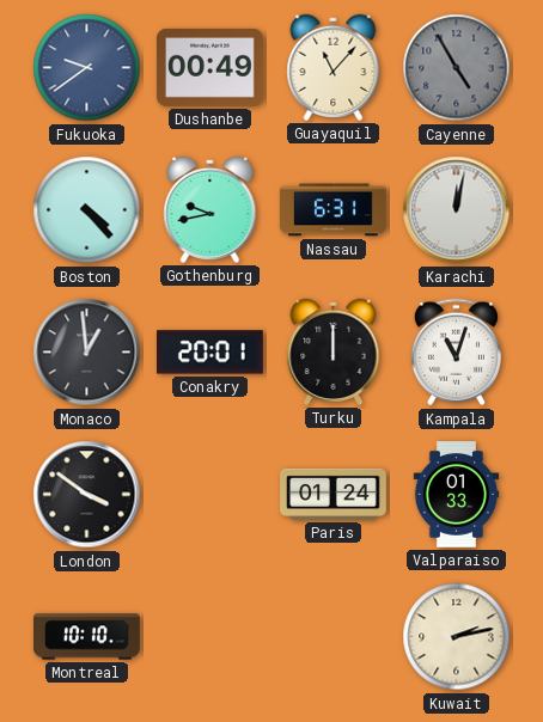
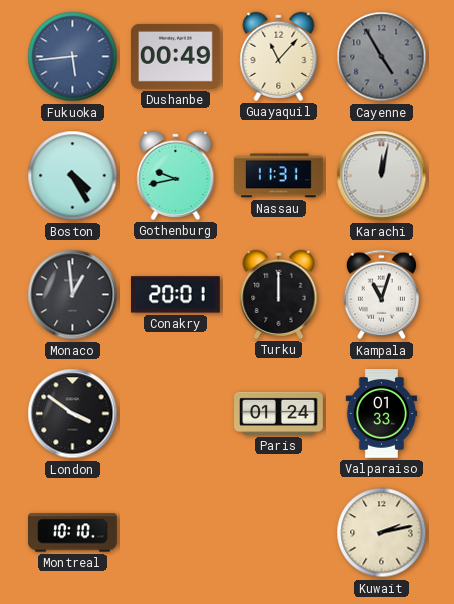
Fukuoka: 9:39 -> 5:44
Boston: 4:23 -> 4:25
Nassau: 6:31 -> 11:31
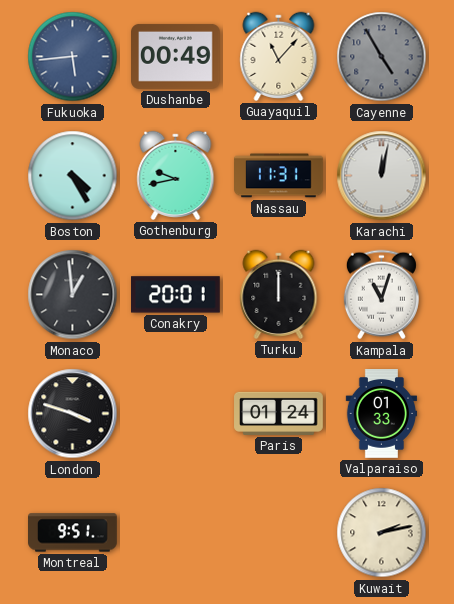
London: 3:51 -> 3:48
Montreal: 10:10 -> 9:51
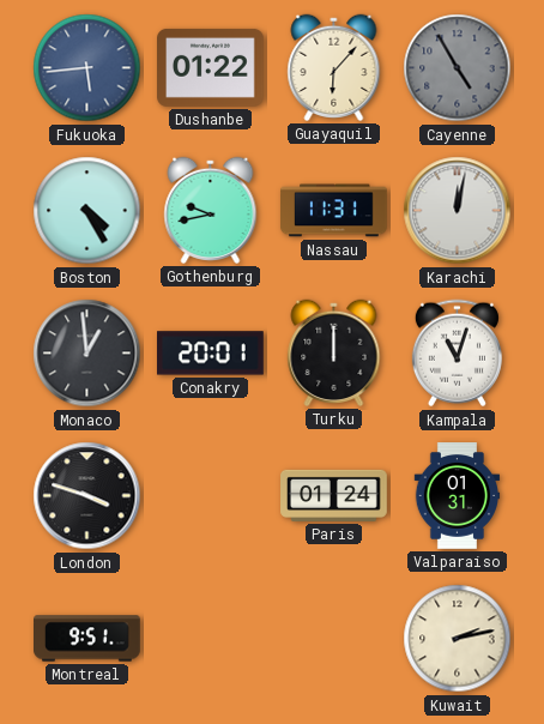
Dushanbe: 00:49 -> 01:22
Guayaquil: 11:07 -> 6:07
Valparaiso: 01:33 -> 01:31
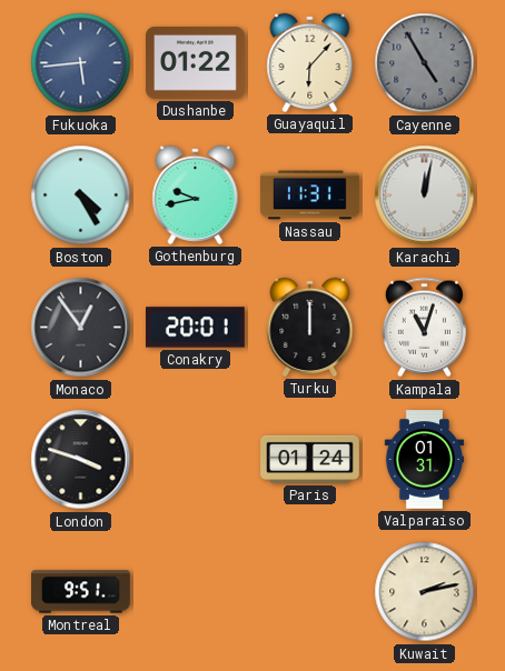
Monaco: 12:59 -> 12:54
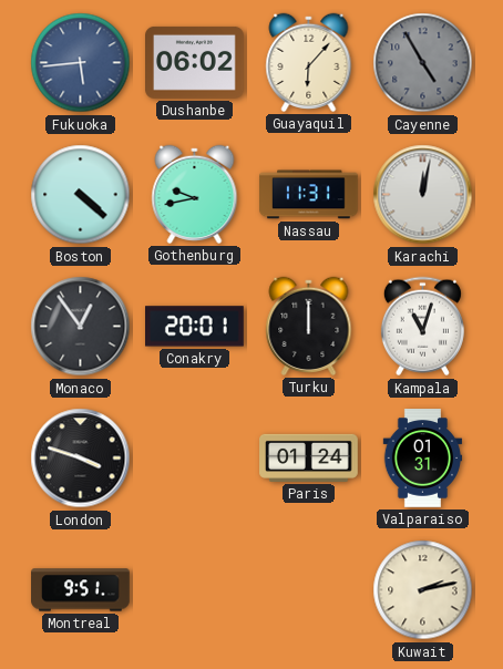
Dushanbe: 01:22 -> 06:02
Boston: 4:25 -> 4:22
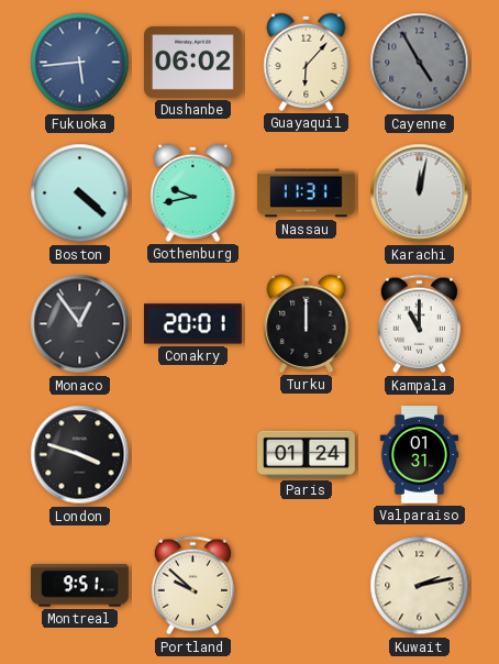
Kampala: 11:03 -> 11:00
Portland: none -> 9:52
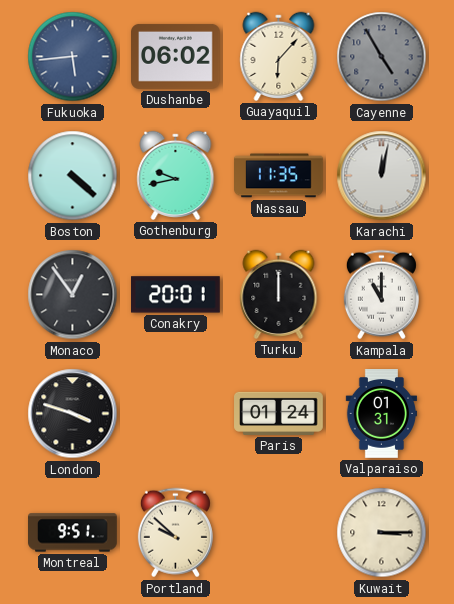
Nassau: 11:31 -> 11:35
Kuwait: 2:13 -> 3:15
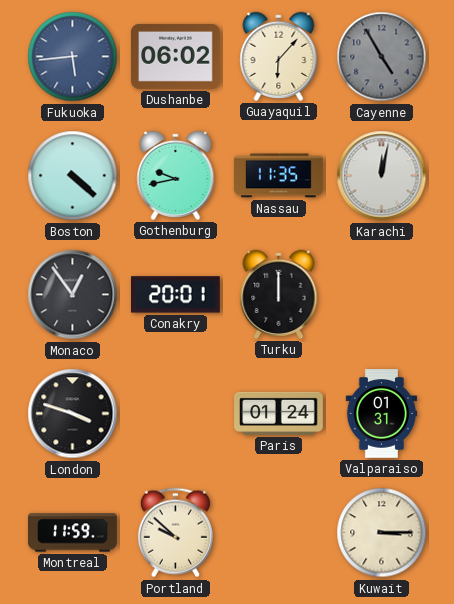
Kampala: 11:00 -> none
Montreal: 9:51 -> 11:59
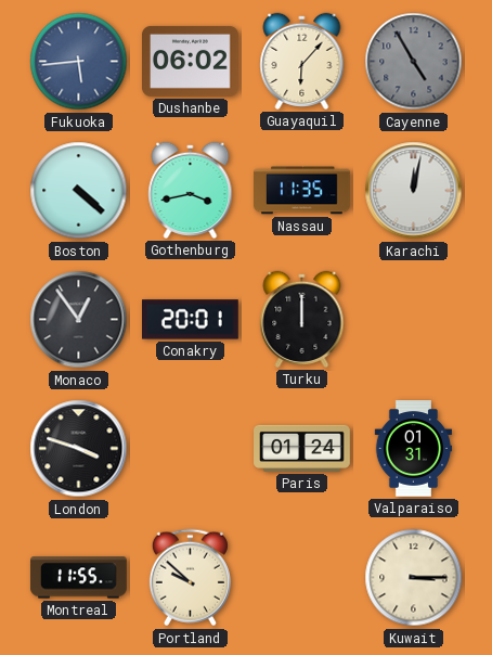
Gothenburg: 9:43 -> 3:43
Montreal: 11:59 -> 11:55
